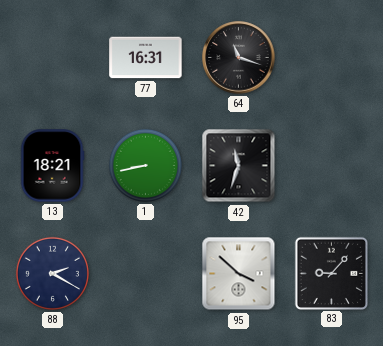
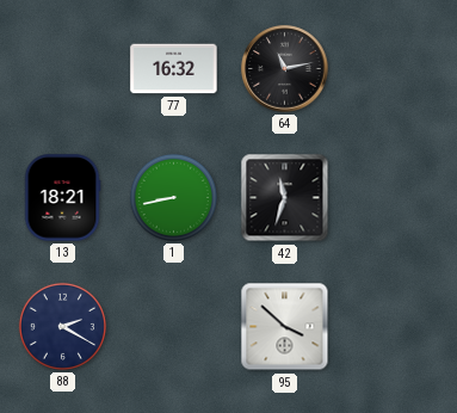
77: 16:31 -> 16:32
64: 11:18 -> 11:13
83: 9:07 -> none
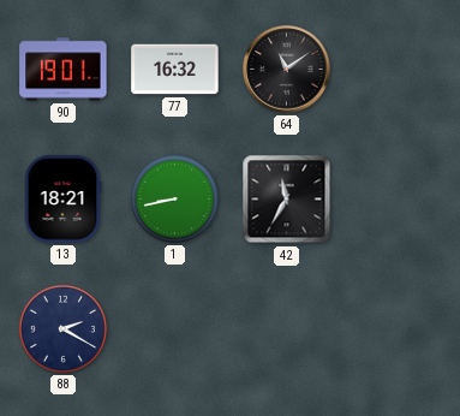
90: none -> 19:01
64: 11:13 -> 11:09
42: 11:33 -> 11:35
95: 3:52 -> none
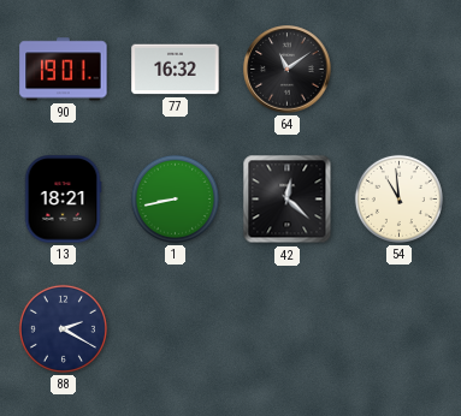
42: 11:35 -> 12:22
54: none -> 10:59
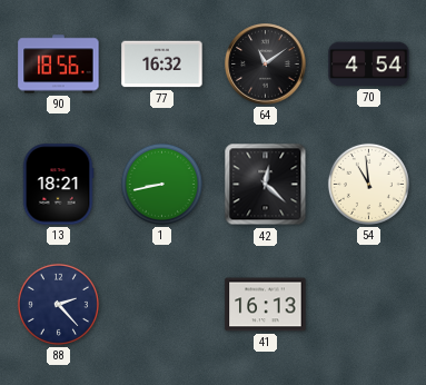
90: 19:01 -> 18:56
70: none -> 4:54
88: 2:20 -> 2:23
41: none -> 16:13
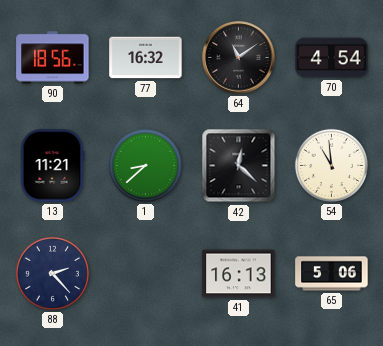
13: 18:21 -> 11:21
1: 8:43 -> 8:38
65: none -> 5:06
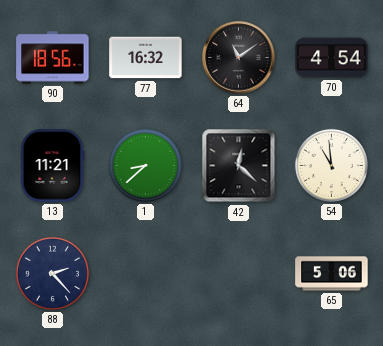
41: 16:13 -> none
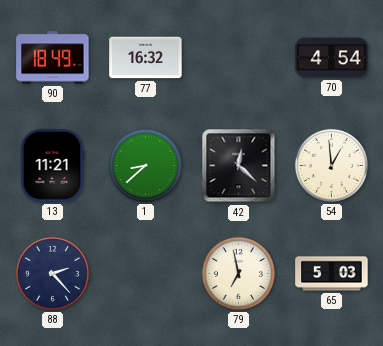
90: 18:56 -> 18:49
64: 11:09 -> none
54: 10:59 -> 12:59
79: none -> 6:58
65: 5:06 -> 5:03
